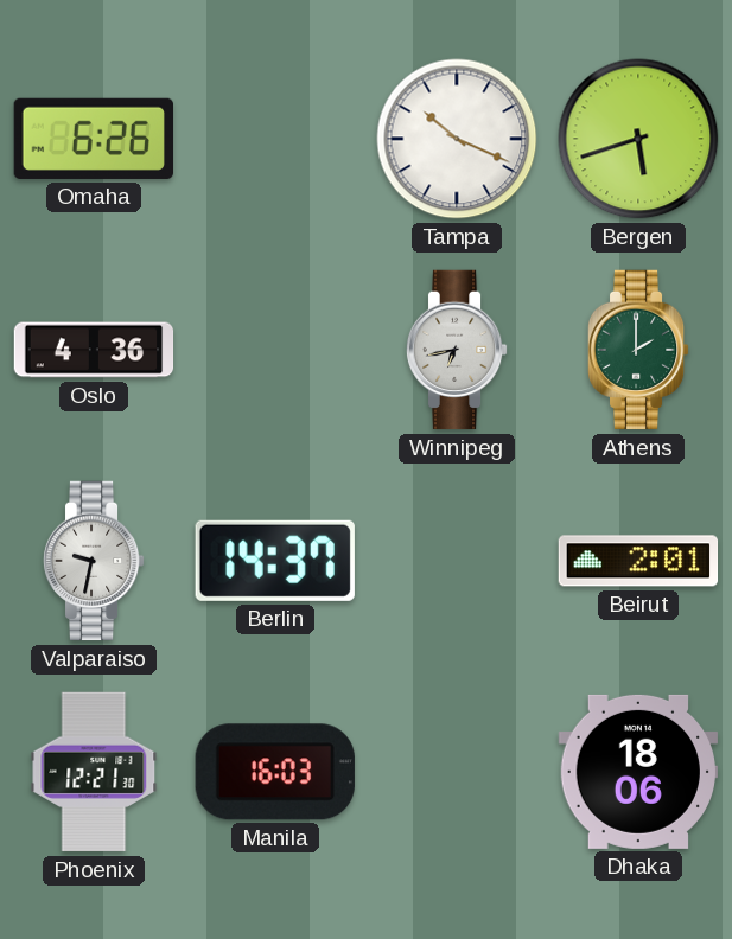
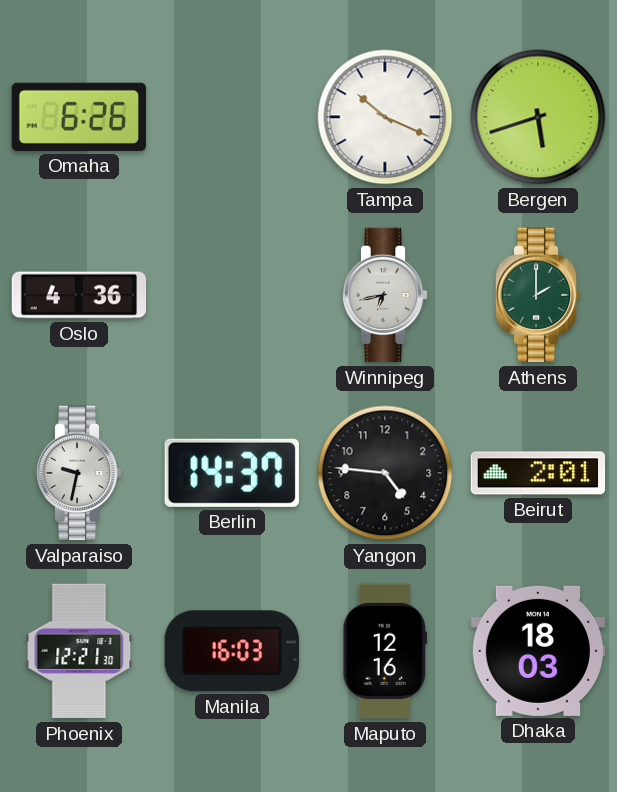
Yangon: none -> 4:46
Maputo: none -> 12:16
Dhaka: 18:06 -> 18:03
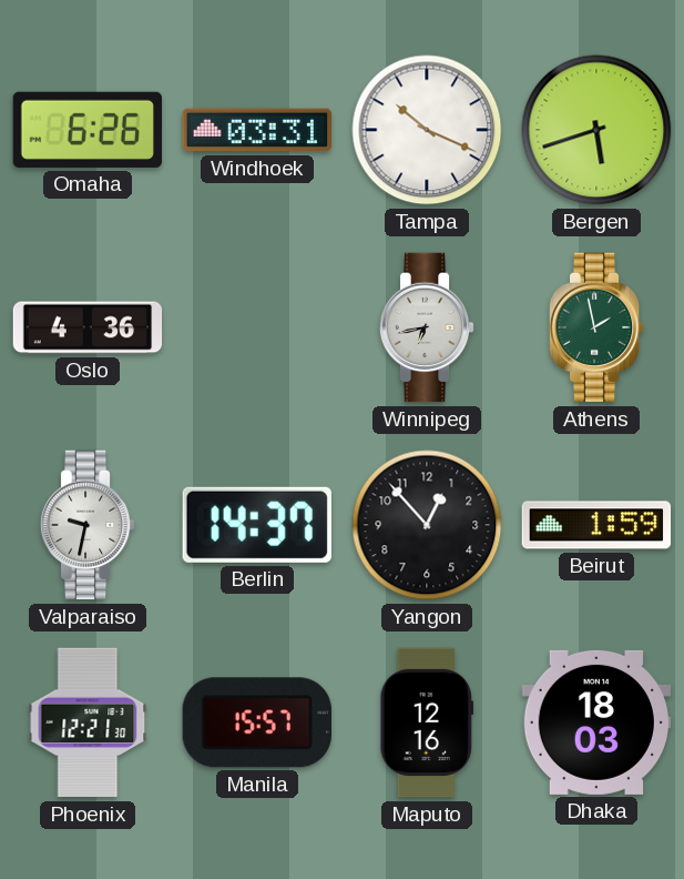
Windhoek: none -> 03:31
Athens: 2:00 -> 1:58
Yangon: 4:46 -> 12:53
Beirut: 2:01 -> 1:59
Manila: 16:03 -> 15:57
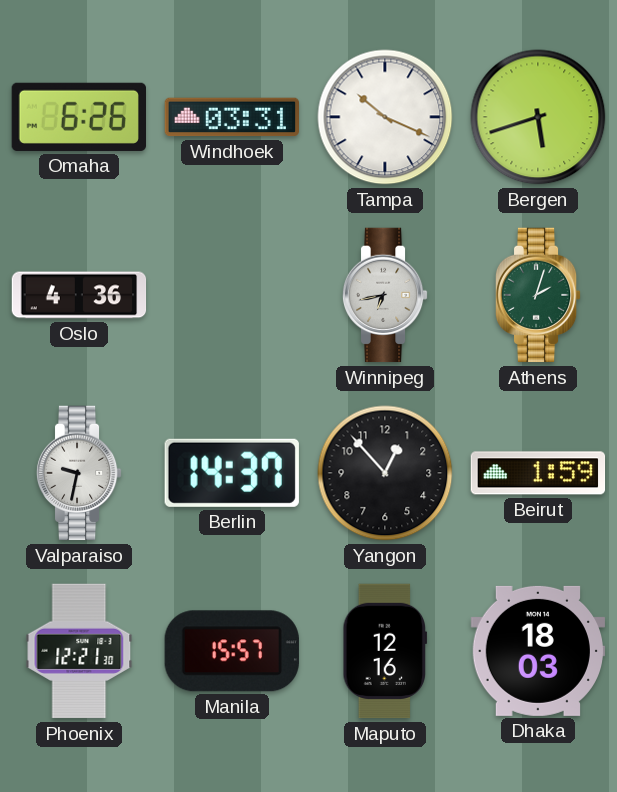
Athens: 1:58 -> 2:03
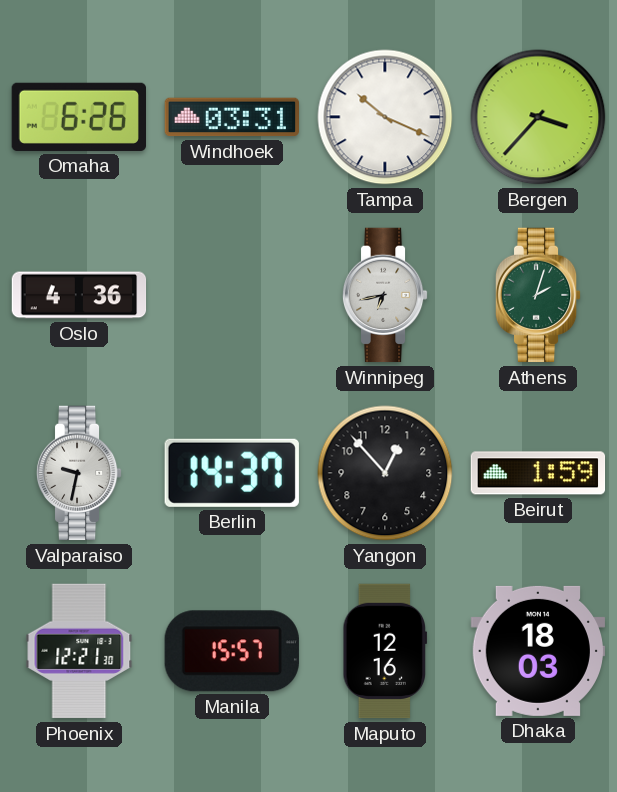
Bergen: 5:42 -> 3:37
